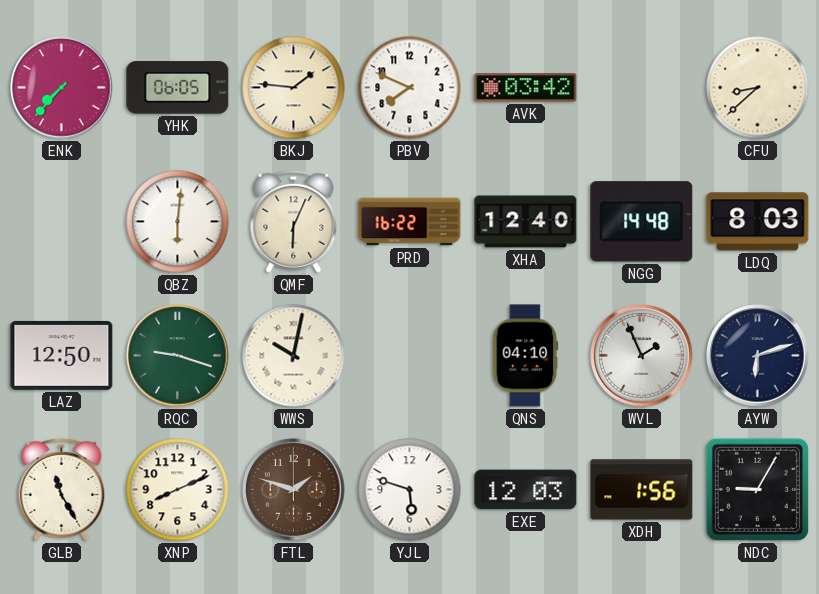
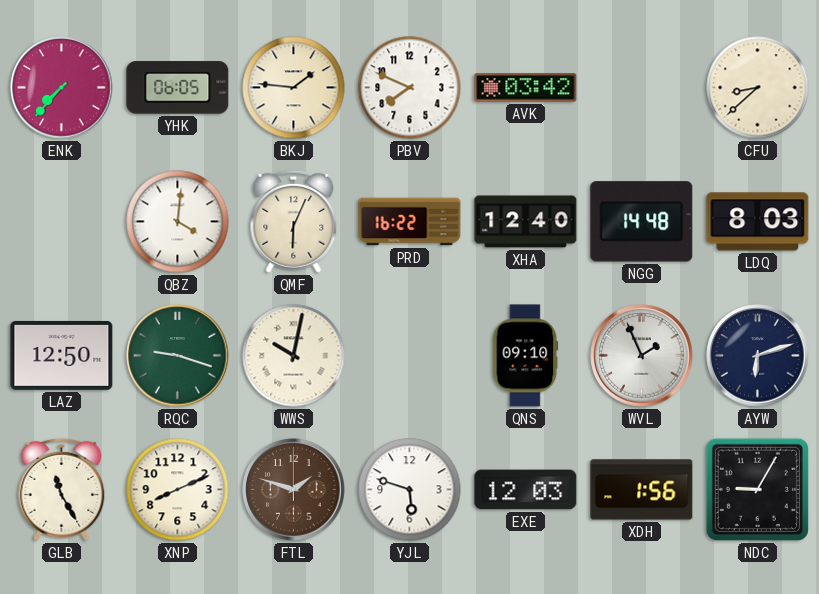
QBZ: 6:01 -> 4:01
QNS: 04:10 -> 09:10
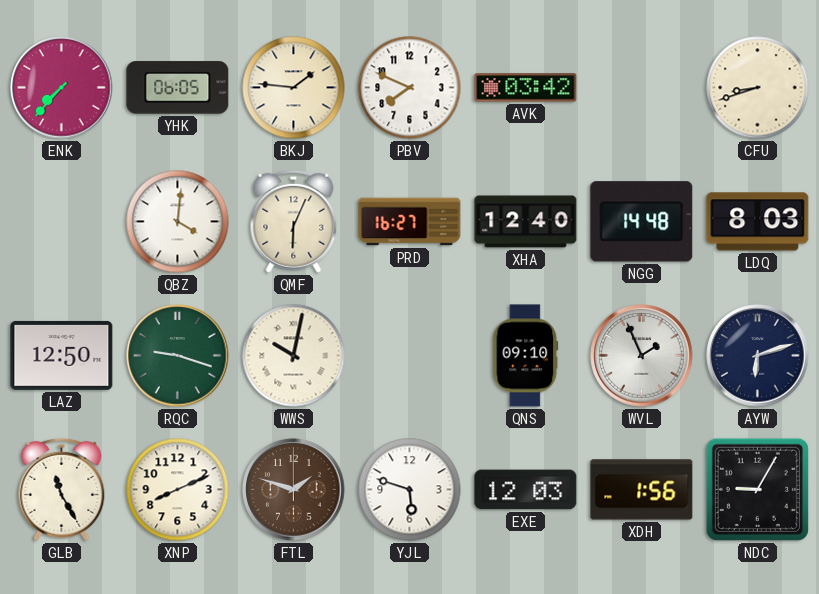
CFU: 8:38 -> 8:42
PRD: 16:22 -> 16:27
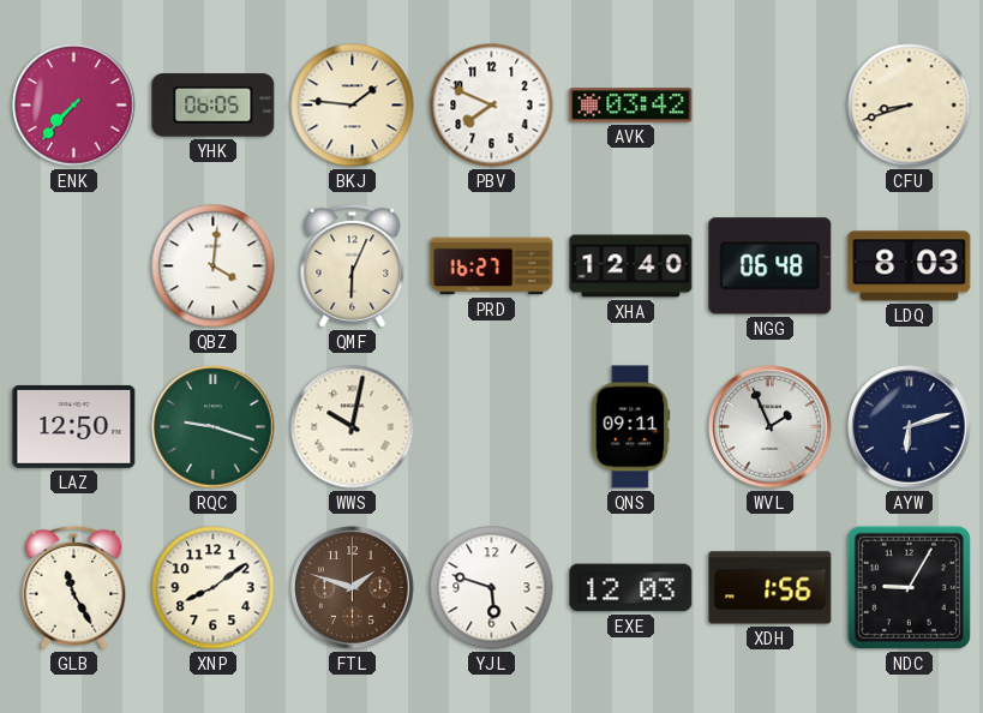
NGG: 14:48 -> 06:48
QNS: 09:10 -> 09:11
XNP: 8:11 -> 8:09
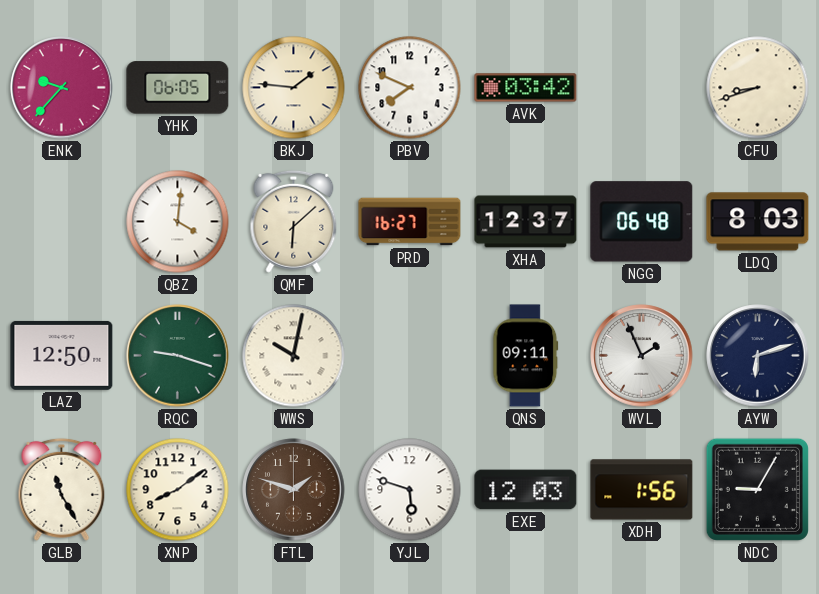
ENK: 7:37 -> 9:37
QMF: 6:04 -> 6:08
XHA: 12:40 -> 12:37
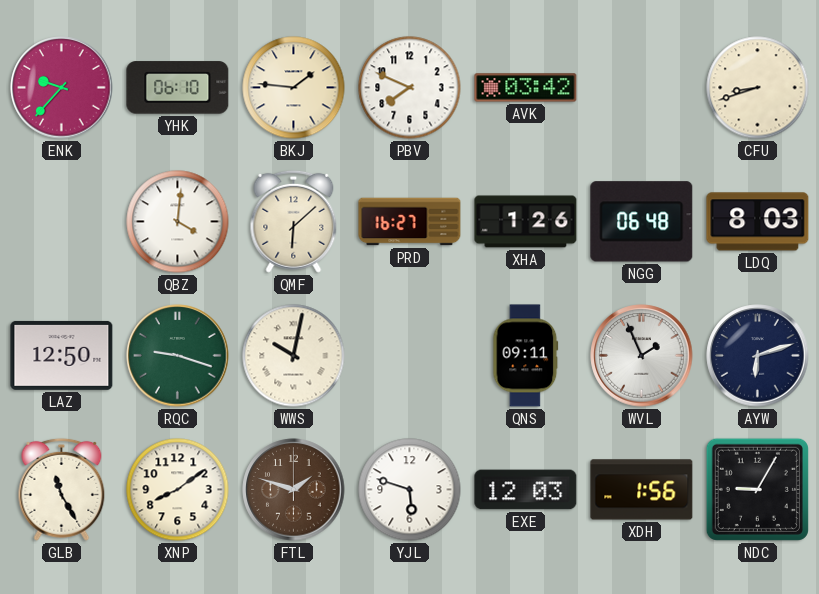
YHK: 06:05 -> 06:10
XHA: 12:37 -> 1:26
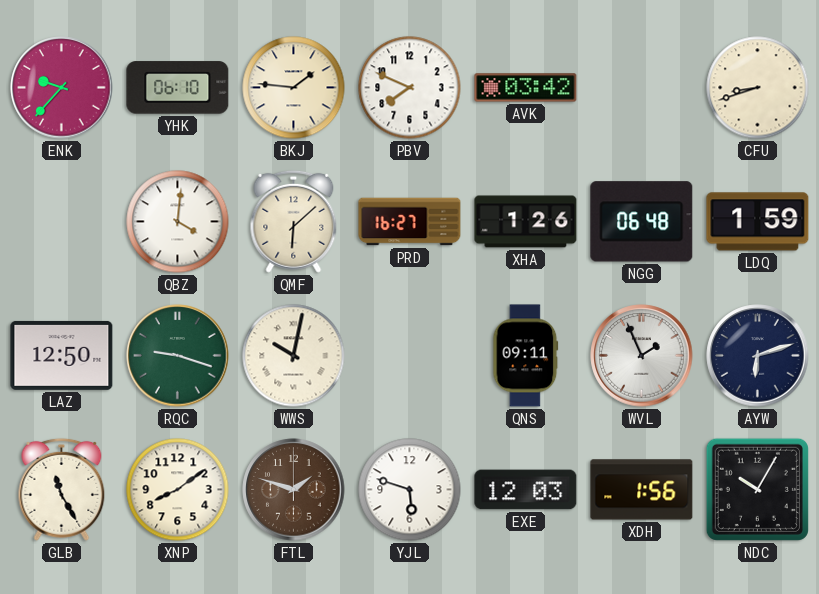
LDQ: 8:03 -> 1:59
NDC: 9:05 -> 10:05
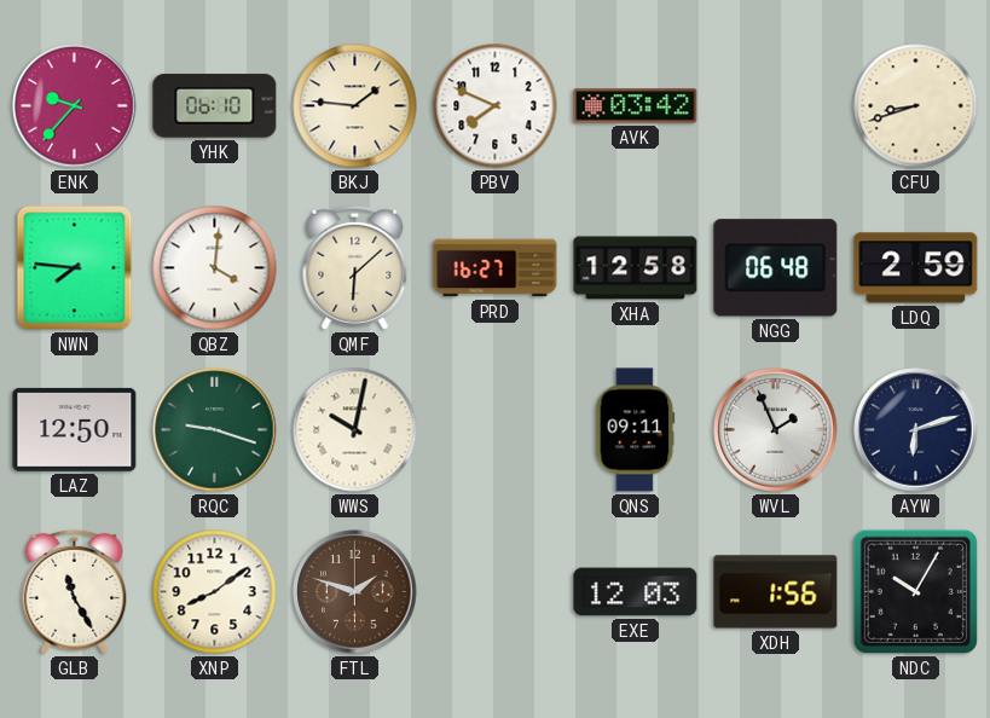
NWN: none -> 7:46
XHA: 1:26 -> 12:58
LDQ: 1:59 -> 2:59
YJL: 5:48 -> none
